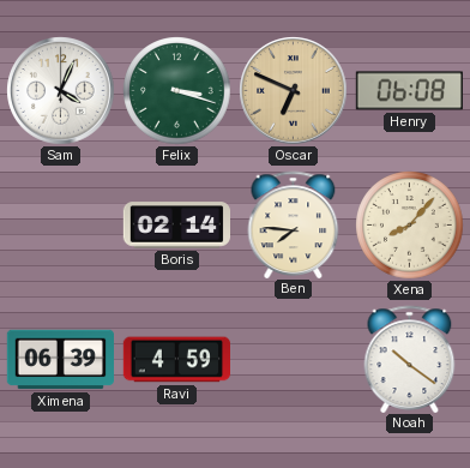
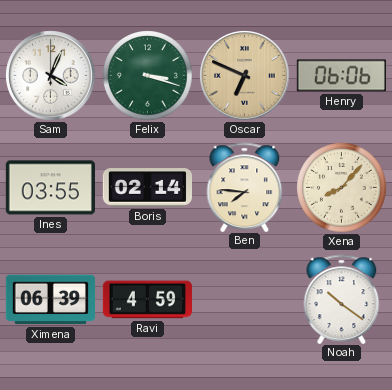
Henry: 06:08 -> 06:06
Ines: none -> 03:55
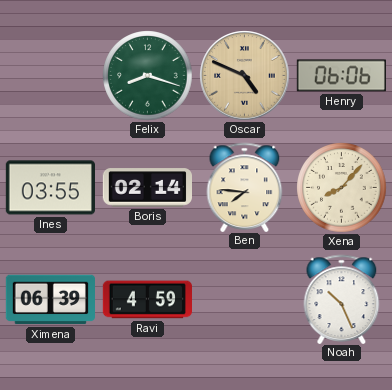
Sam: 4:04 -> none
Felix: 3:18 -> 8:18
Oscar: 6:49 -> 4:49
Noah: 10:21 -> 10:26
